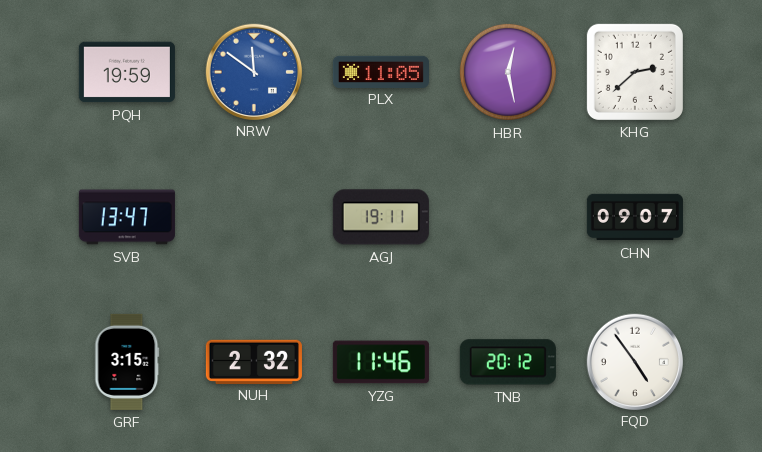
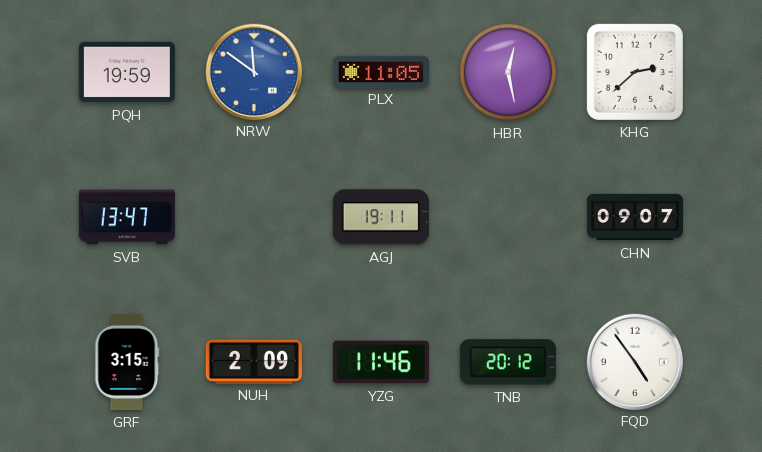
NUH: 2:32 -> 2:09
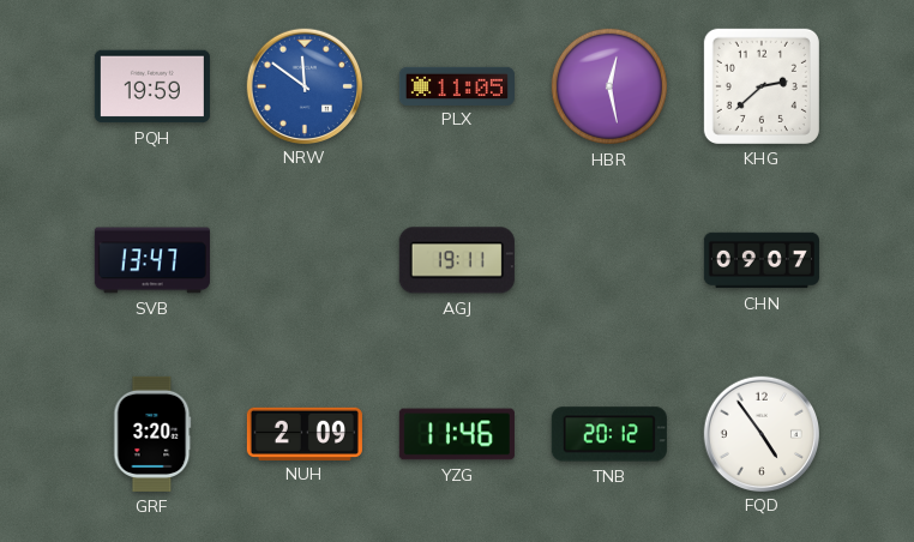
GRF: 3:15 -> 3:20
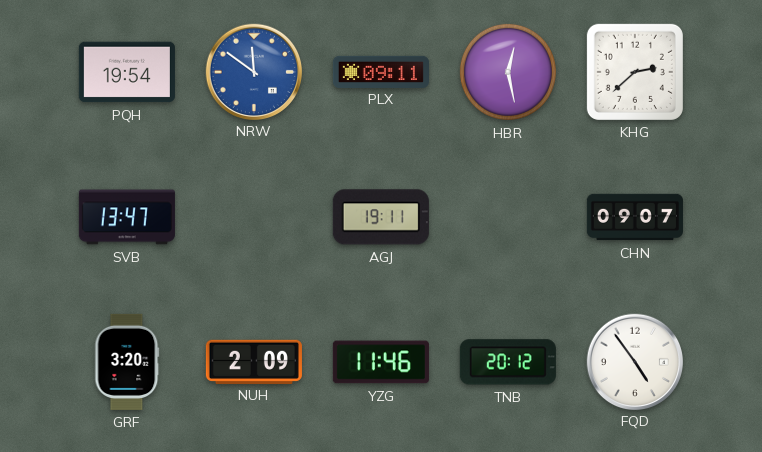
PQH: 19:59 -> 19:54
PLX: 11:05 -> 09:11
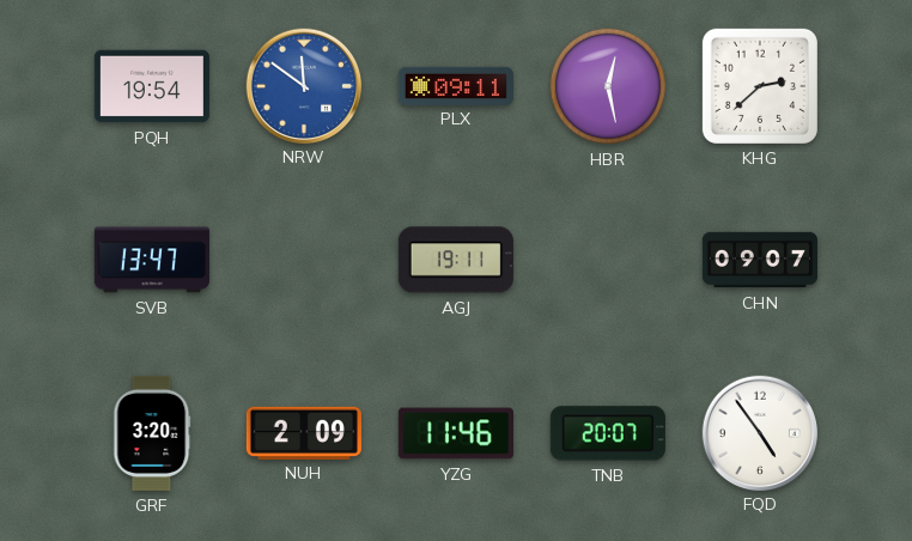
TNB: 20:12 -> 20:07
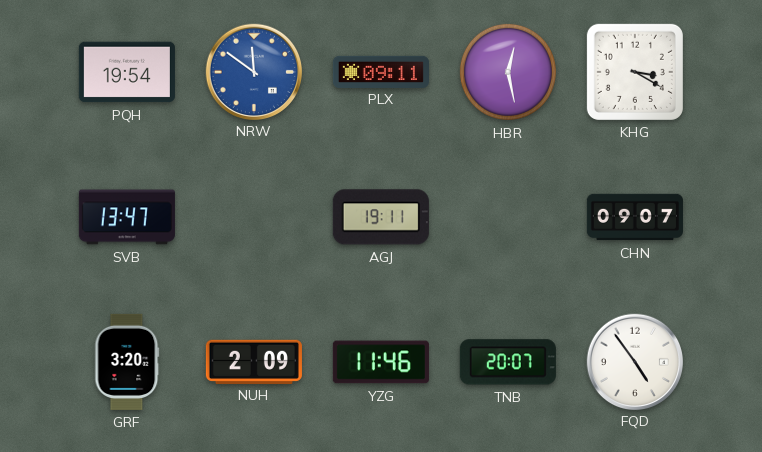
KHG: 2:38 -> 3:20
